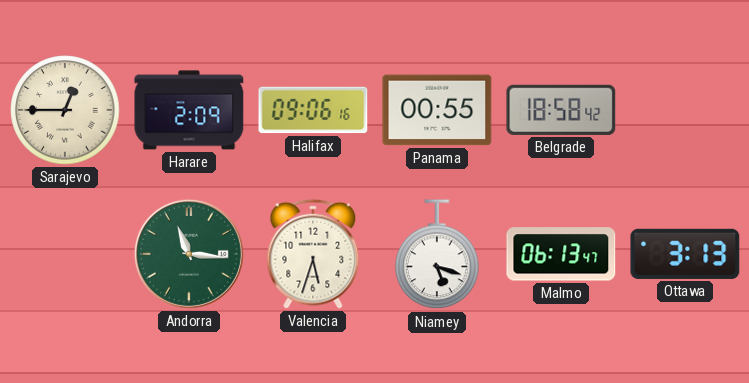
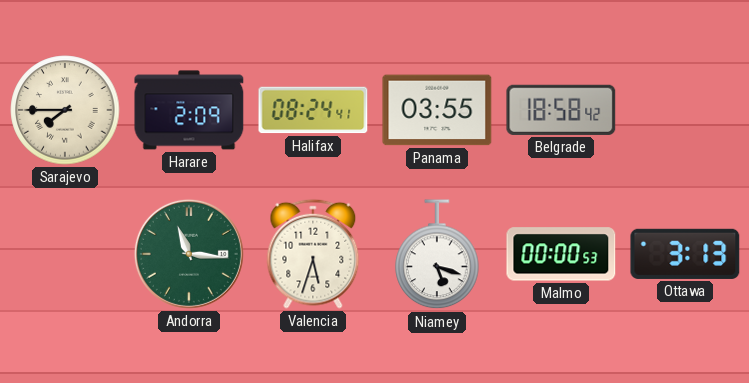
Sarajevo: 12:45 -> 7:45
Halifax: 09:06 -> 08:24
Panama: 00:55 -> 03:55
Malmo: 06:13 -> 00:00
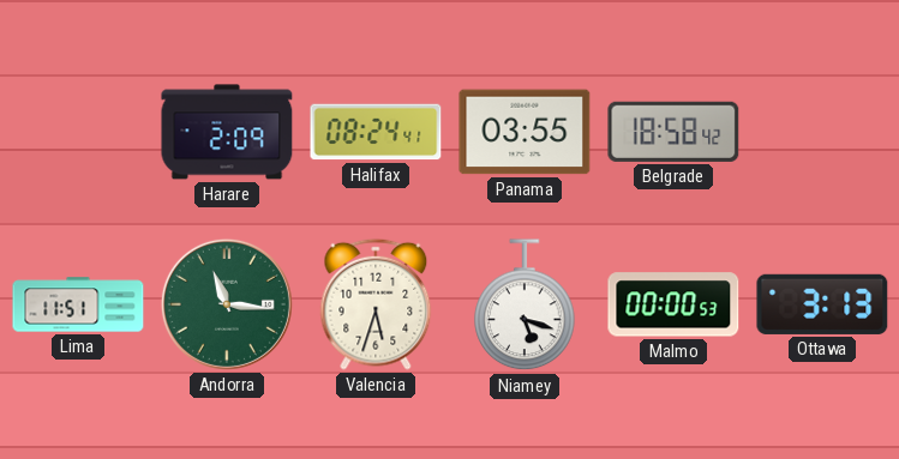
Sarajevo: 7:45 -> none
Lima: none -> 11:51
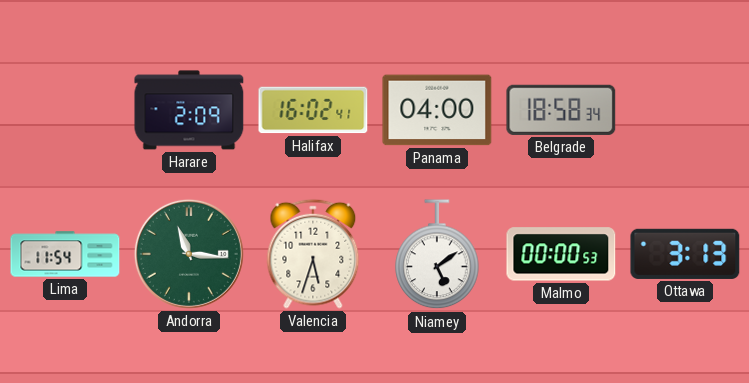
Halifax: 08:24 -> 16:02
Panama: 03:55 -> 04:00
Belgrade: 18:58:42 -> 18:58:34
Lima: 11:51 -> 11:54
Niamey: 5:18 -> 5:09
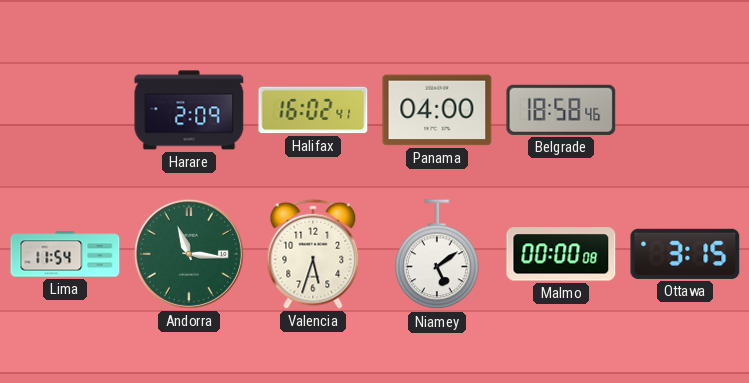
Belgrade: 18:58:34 -> 18:58:46
Malmo: 00:00:53 -> 00:00:08
Ottawa: 3:13 -> 3:15
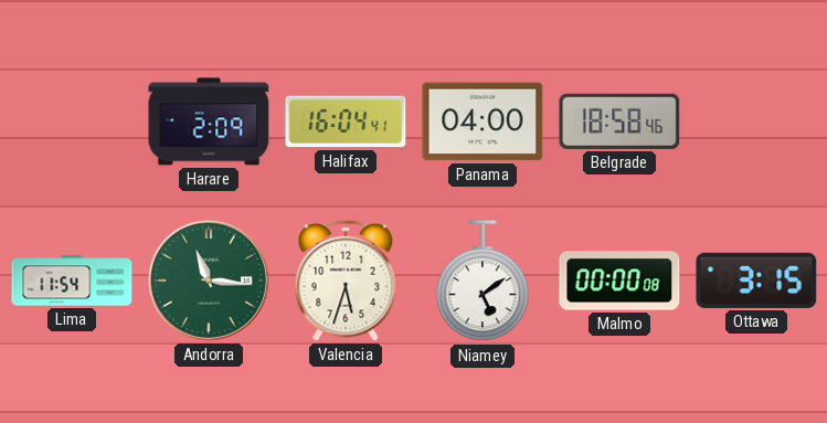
Halifax: 16:02 -> 16:04
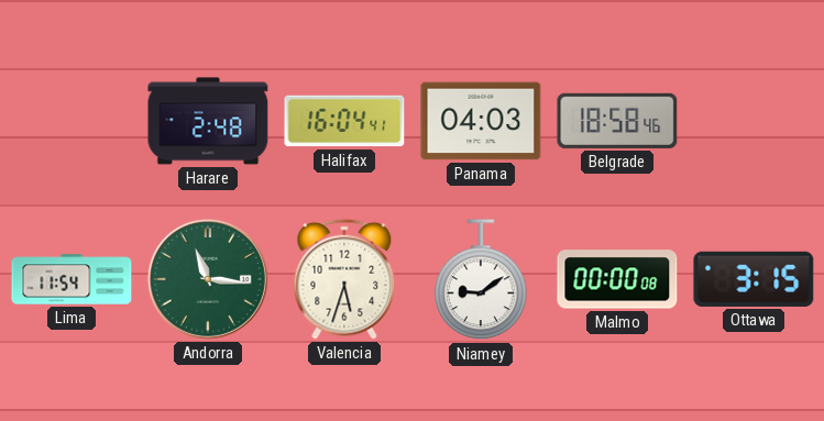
Harare: 2:09 -> 2:48
Panama: 04:00 -> 04:03
Niamey: 5:09 -> 9:09
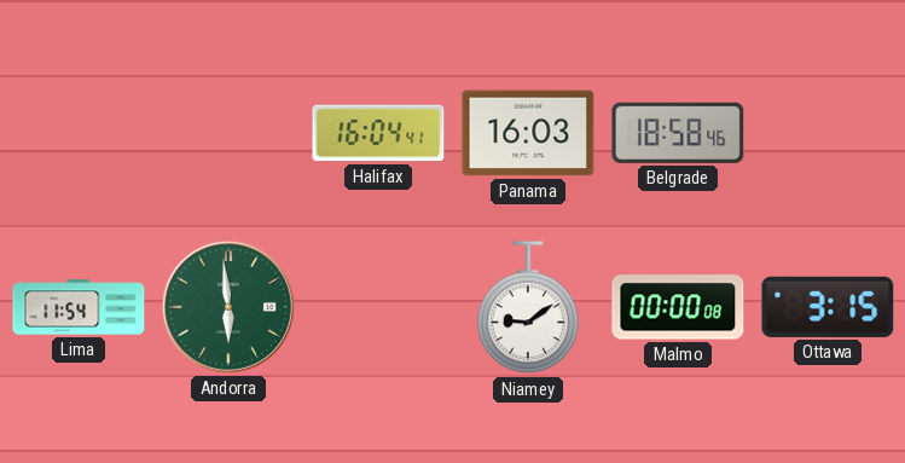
Harare: 2:48 -> none
Panama: 04:03 -> 16:03
Andorra: 11:16 -> 5:59
Valencia: 5:33 -> none
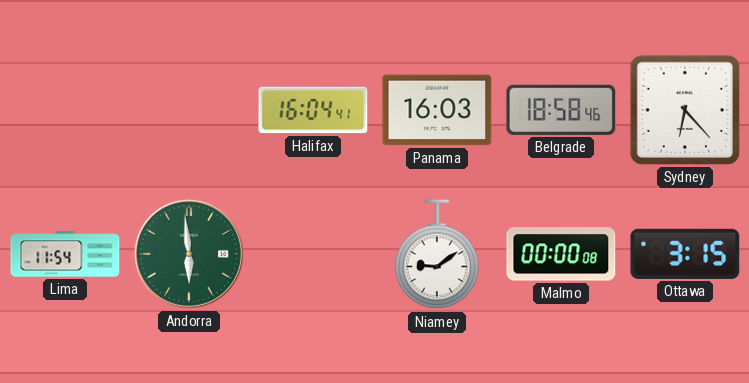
Sydney: none -> 6:23
